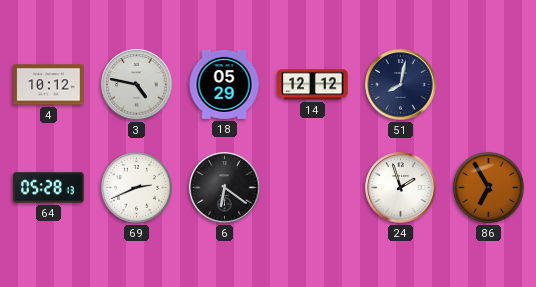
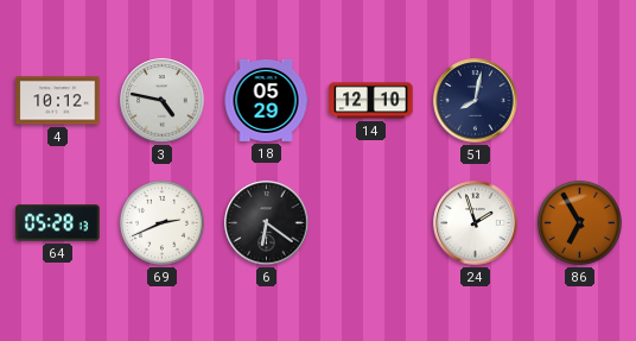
14: 12:12 -> 12:10
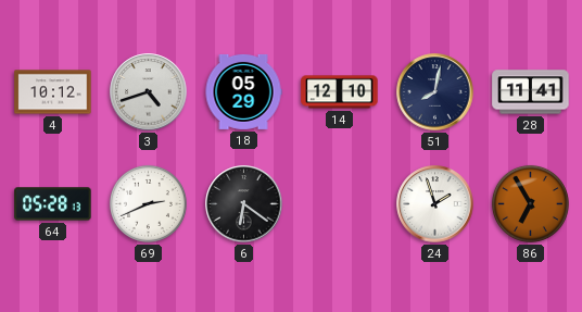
3: 4:47 -> 4:42
28: none -> 11:41
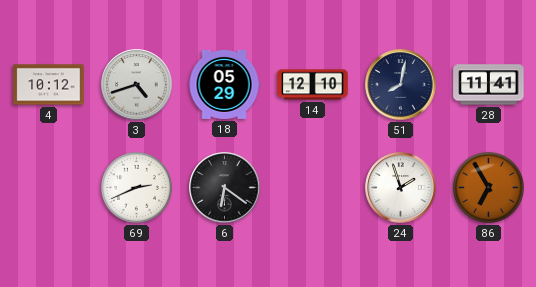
64: 05:28 -> none
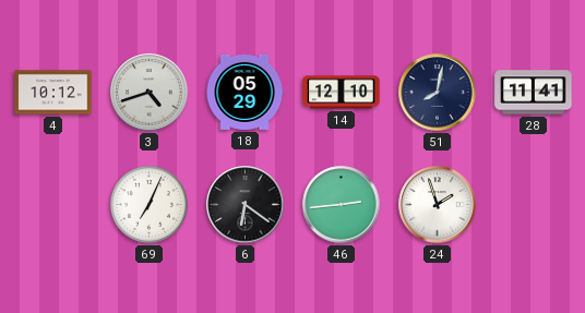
69: 2:41 -> 7:04
46: none -> 2:44
86: 6:55 -> none
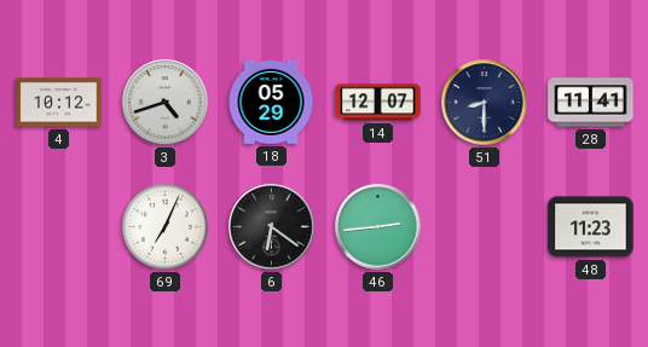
14: 12:10 -> 12:07
51: 8:02 -> 8:30
24: 1:57 -> none
48: none -> 11:23
